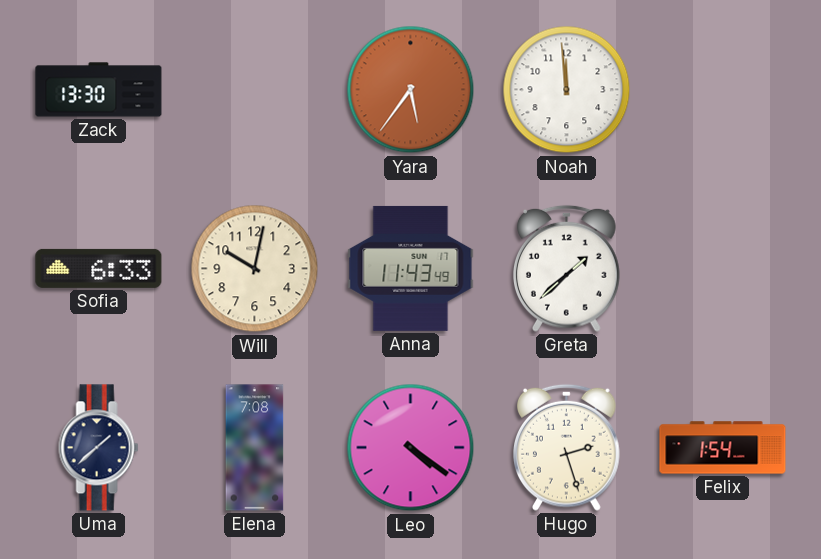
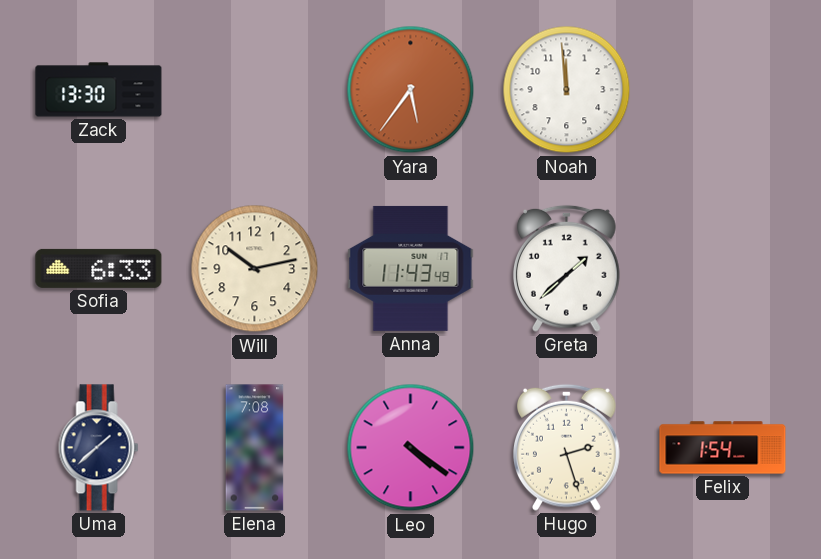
Will: 10:02 -> 10:13
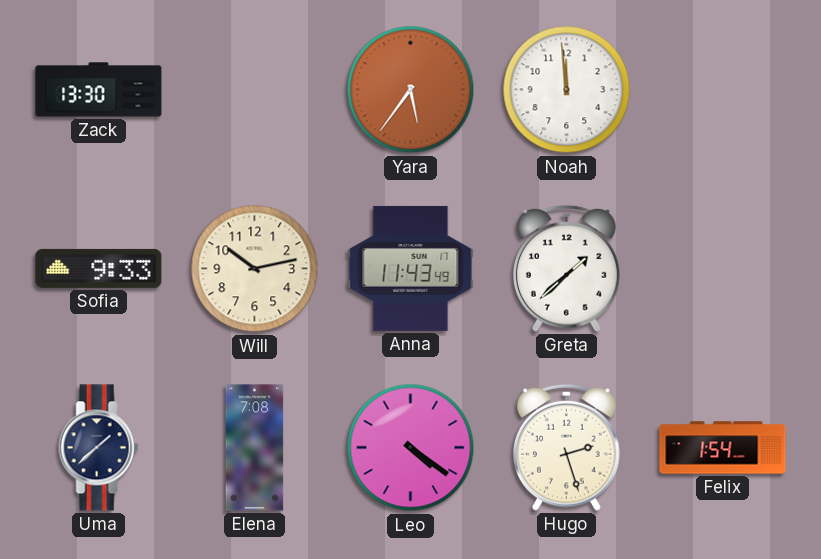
Sofia: 6:33 -> 9:33
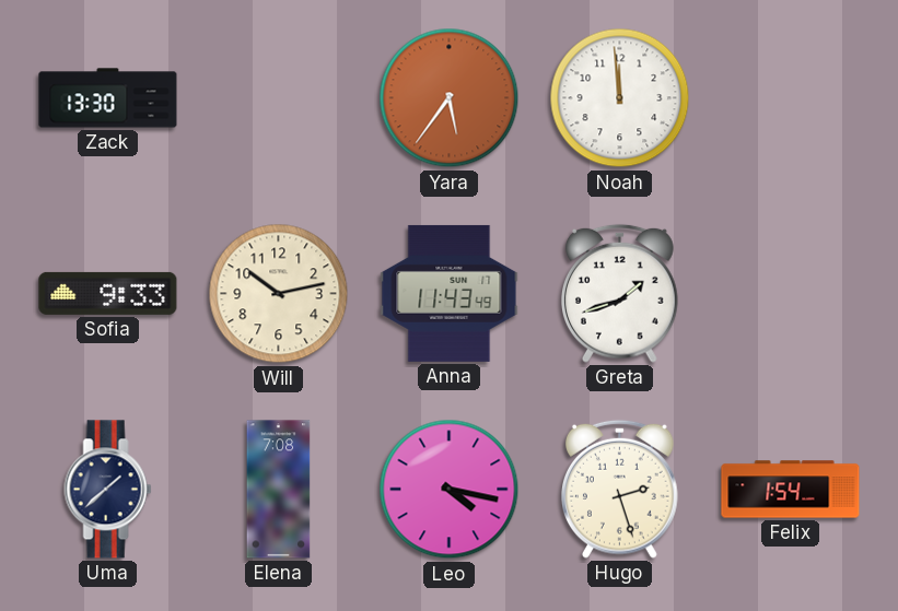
Greta: 1:38 -> 1:42
Leo: 4:21 -> 4:17
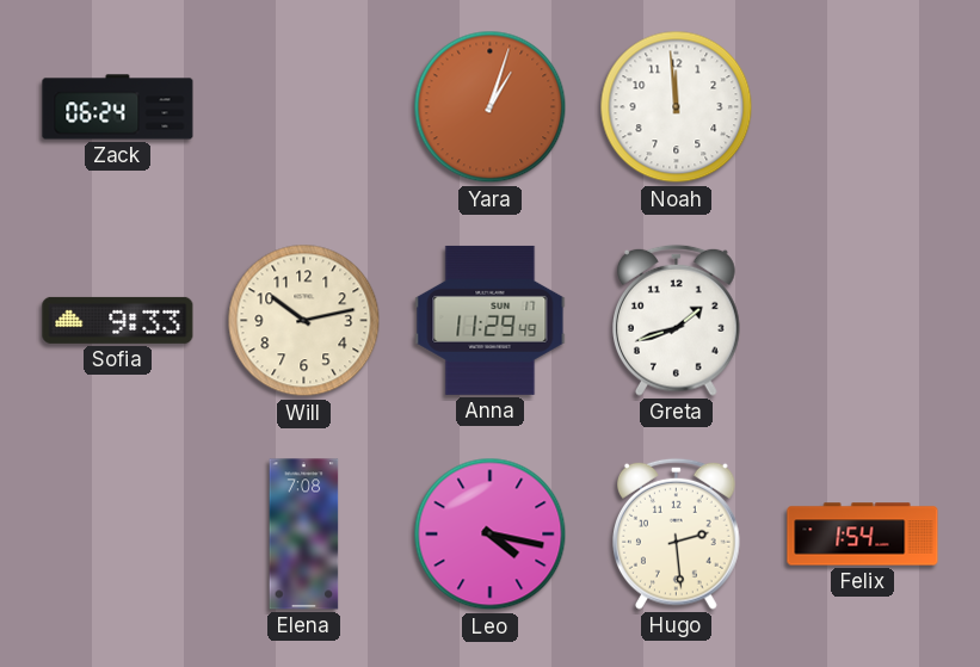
Zack: 13:30 -> 06:24
Yara: 5:36 -> 1:03
Anna: 11:43 -> 11:29
Uma: 1:38 -> none
Hugo: 2:27 -> 2:29
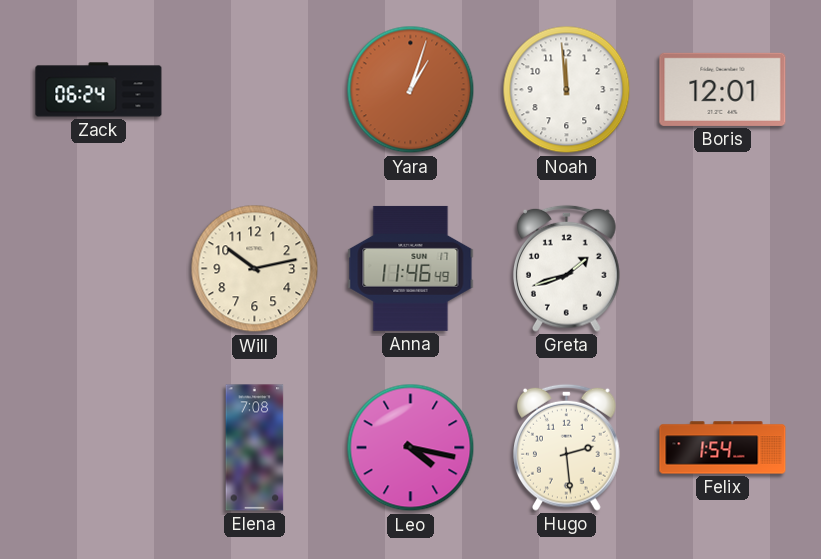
Boris: none -> 12:01
Sofia: 9:33 -> none
Anna: 11:29 -> 11:46
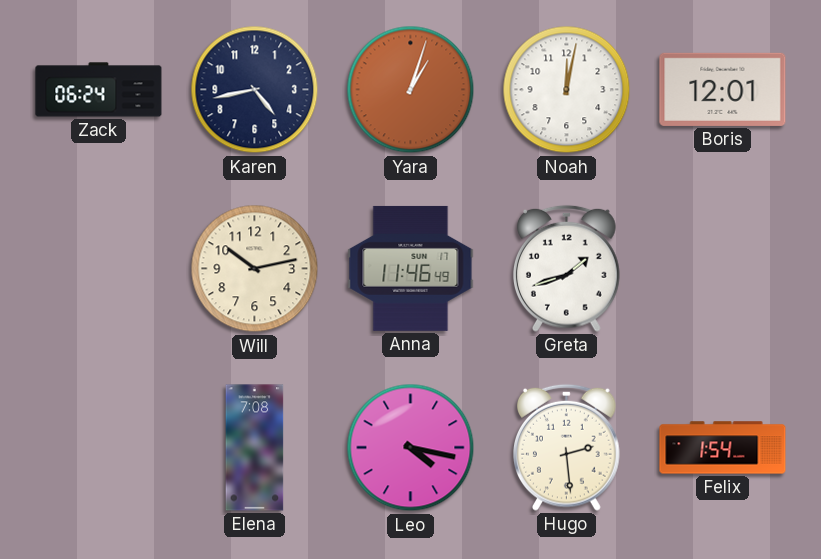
Karen: none -> 4:43
Noah: 11:59 -> 12:02
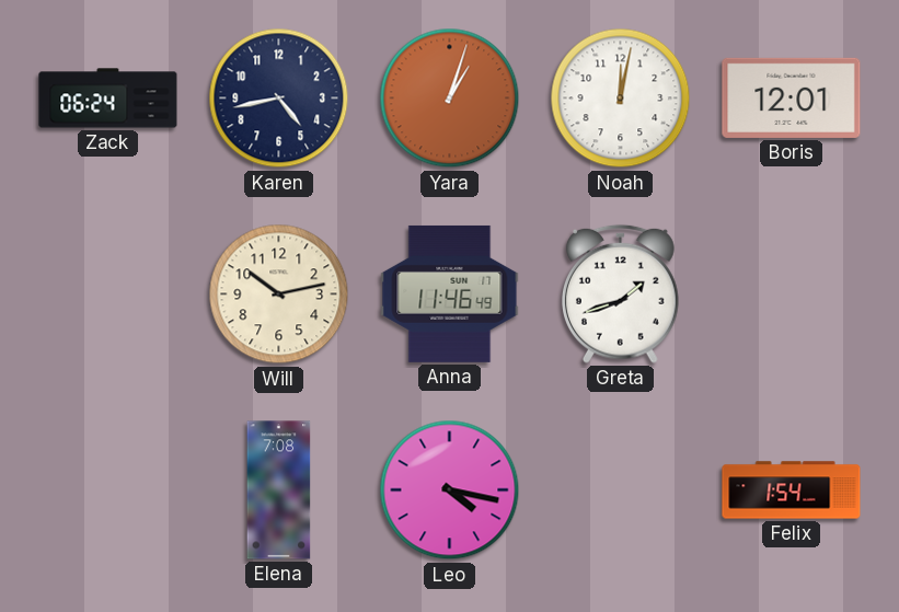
Hugo: 2:29 -> none
